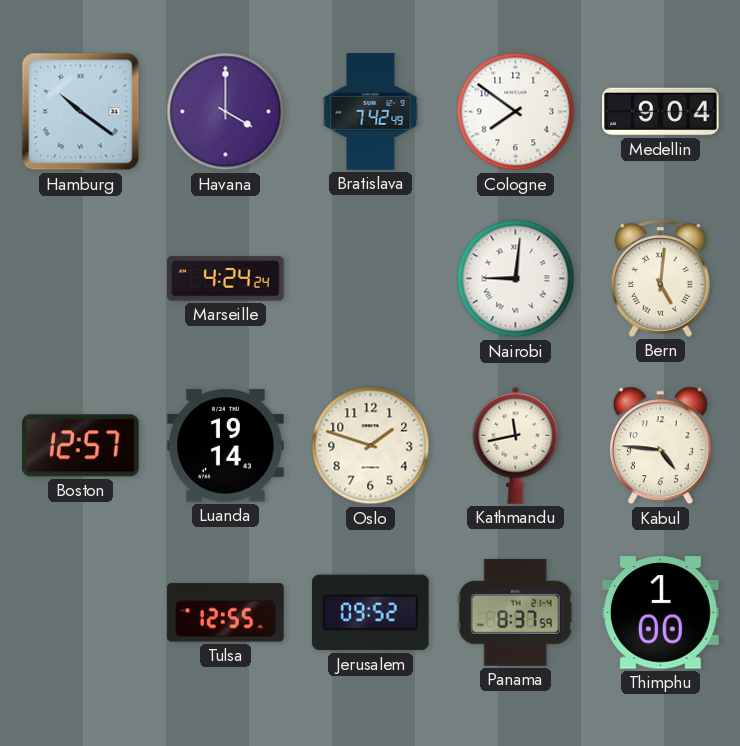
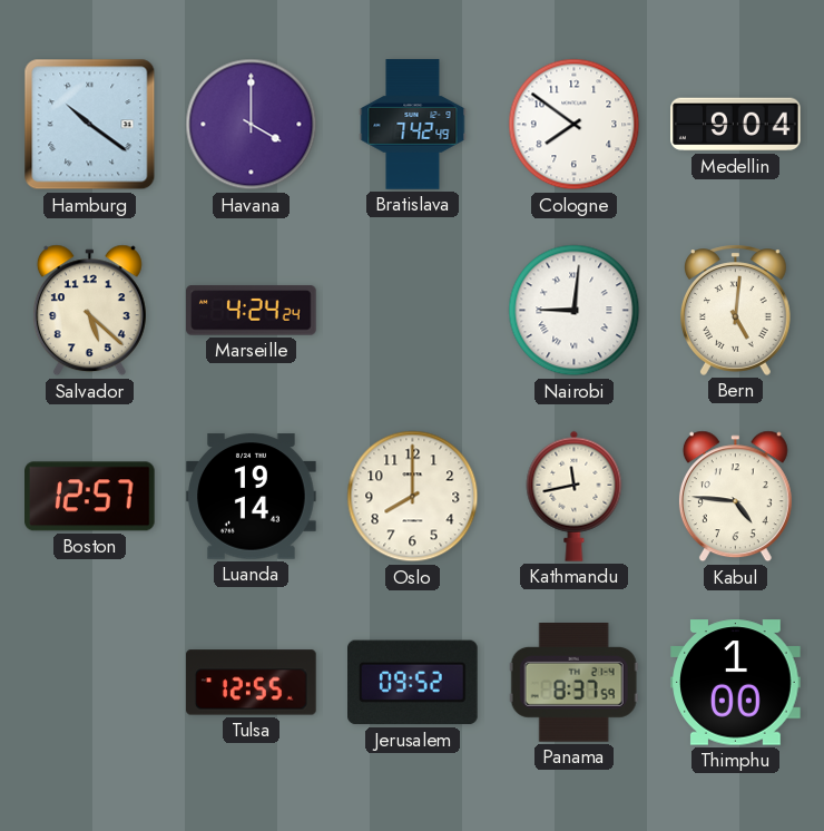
Salvador: none -> 5:22
Oslo: 1:48 -> 8:00
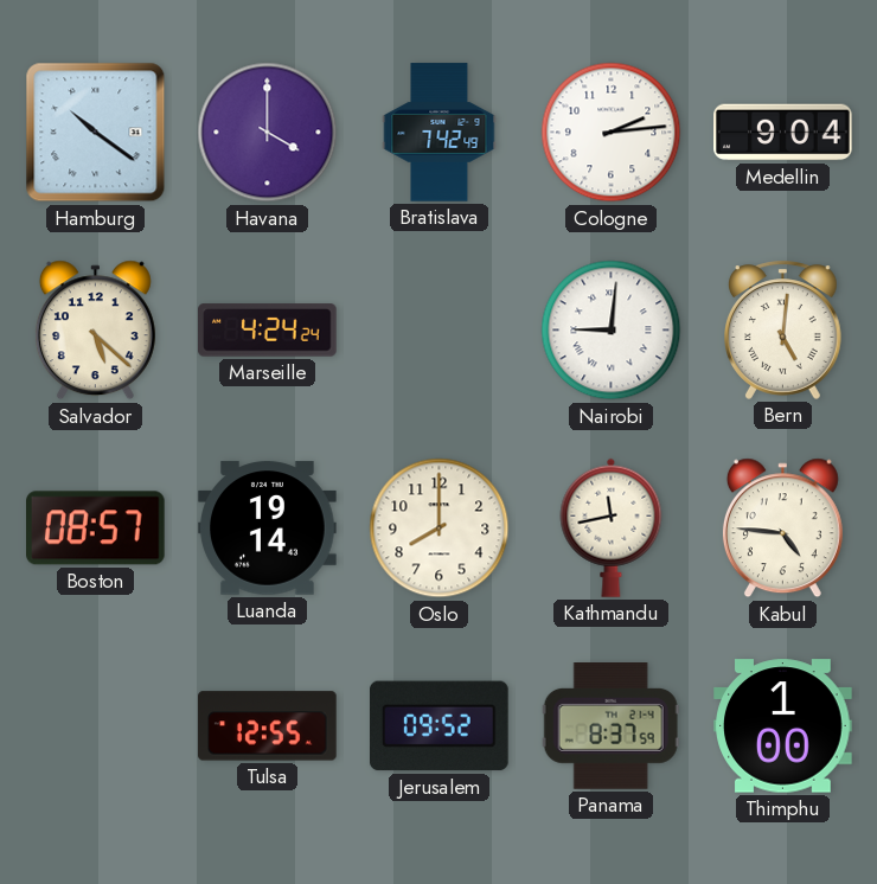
Cologne: 7:51 -> 2:14
Boston: 12:57 -> 08:57
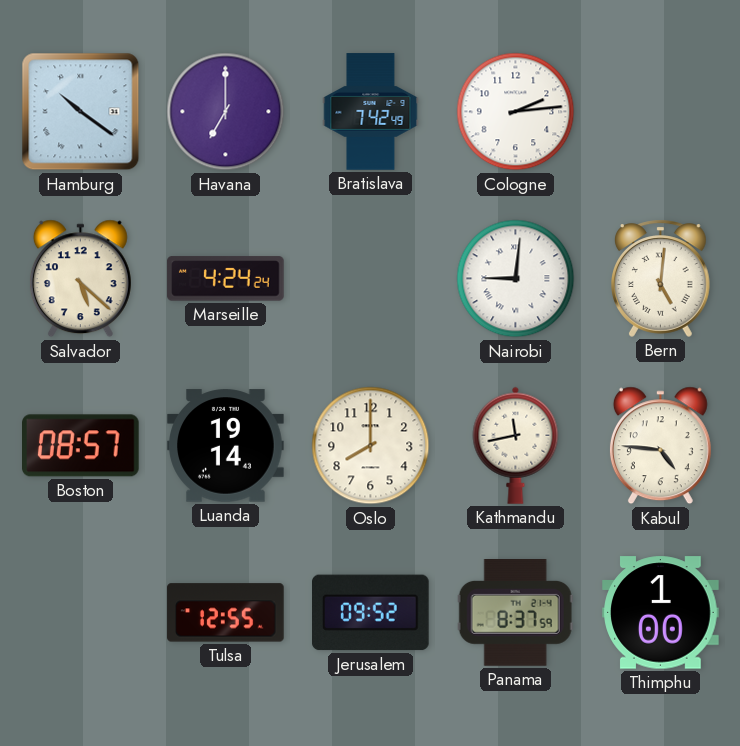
Havana: 4:00 -> 7:00
Medellin: 9:04 -> none
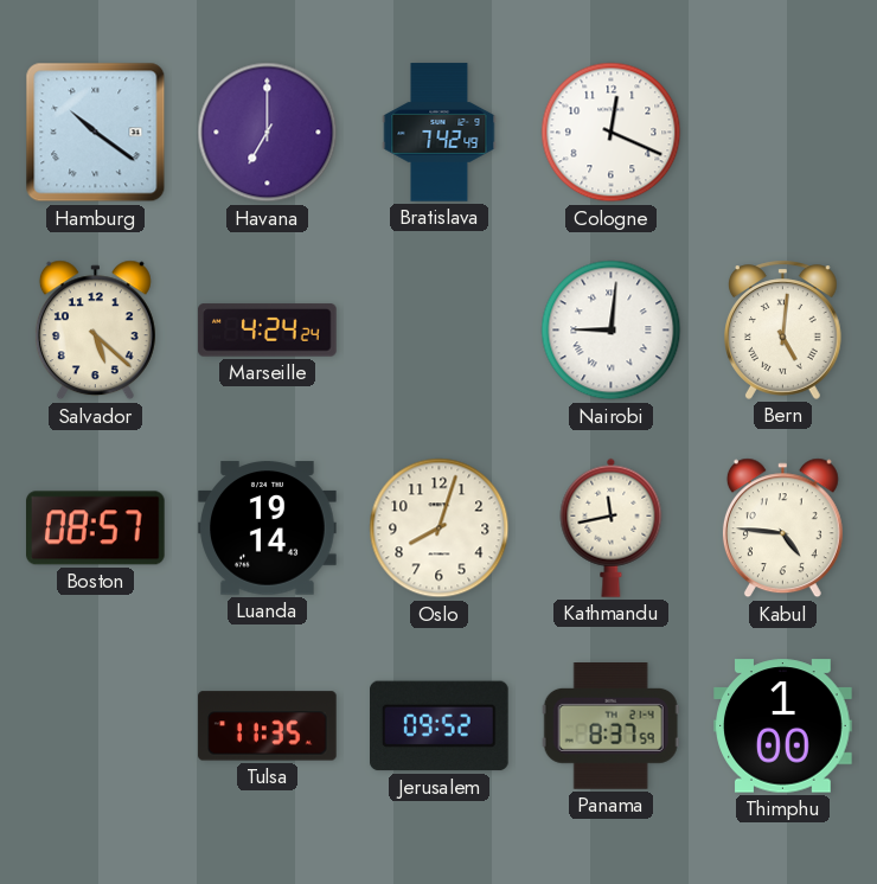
Cologne: 2:14 -> 12:19
Oslo: 8:00 -> 8:03
Tulsa: 12:55 -> 11:35
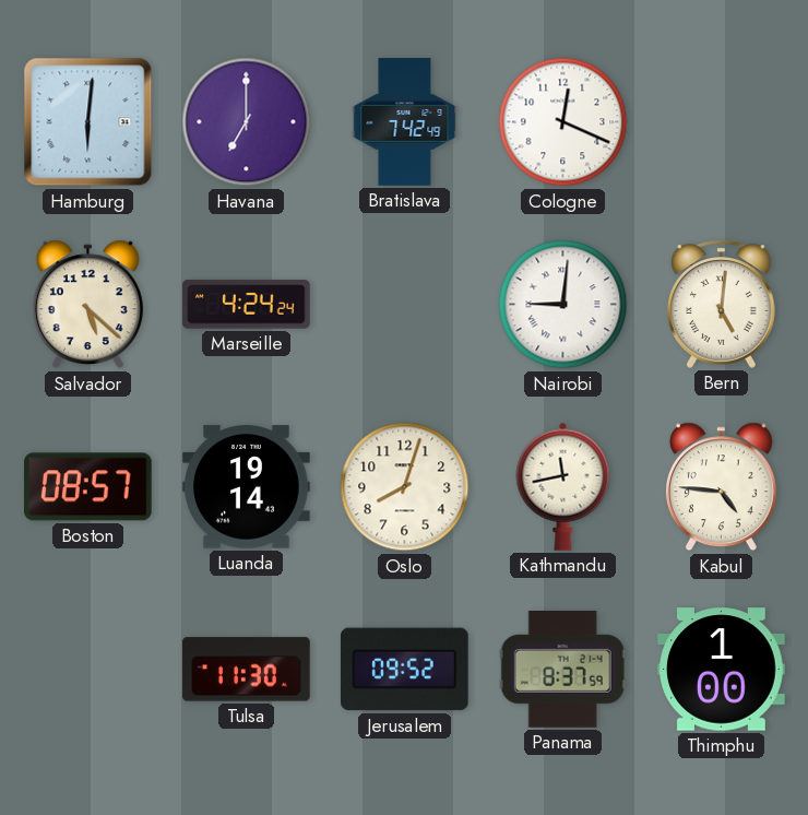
Hamburg: 10:21 -> 6:01
Tulsa: 11:35 -> 11:30
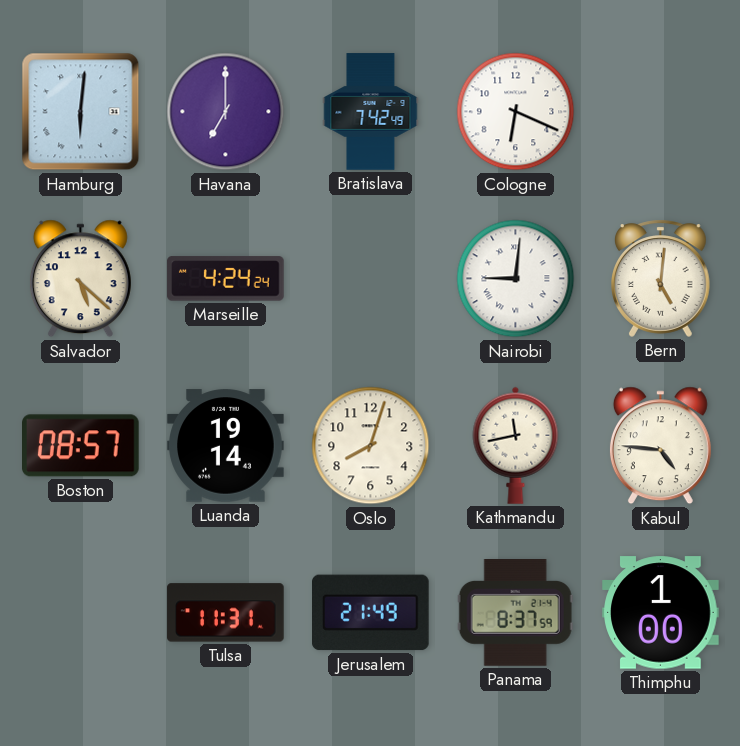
Cologne: 12:19 -> 6:19
Tulsa: 11:30 -> 11:31
Jerusalem: 09:52 -> 21:49
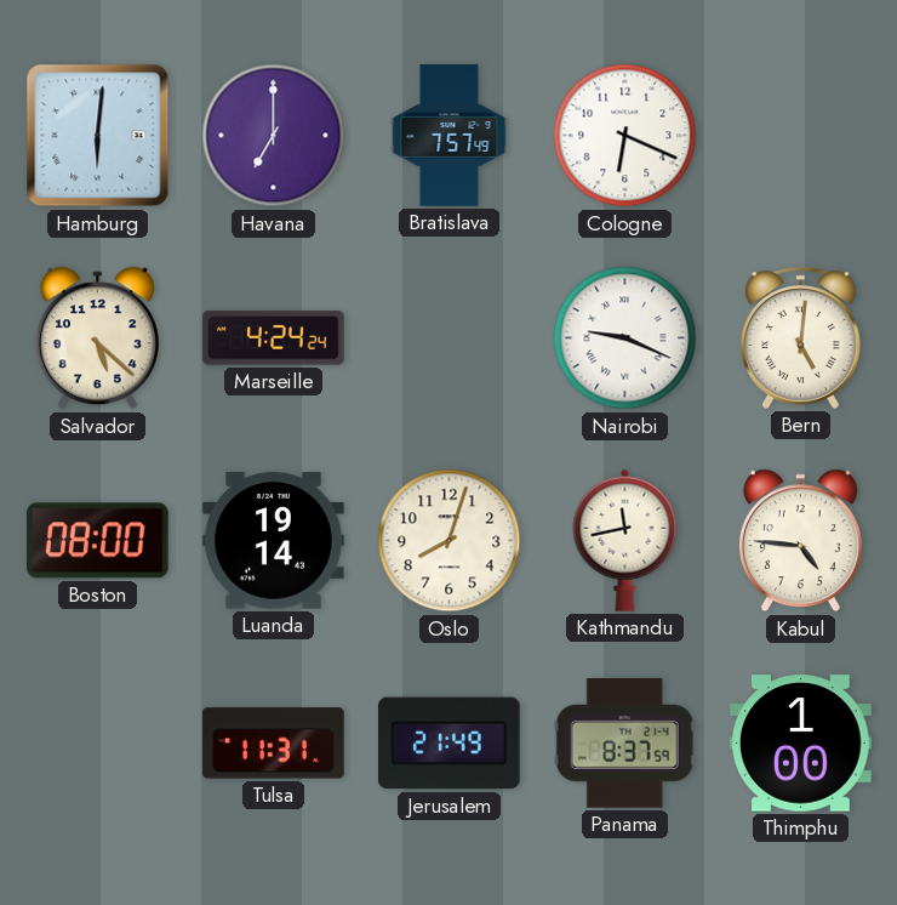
Bratislava: 7:42 -> 7:57
Nairobi: 9:01 -> 9:19
Boston: 08:57 -> 08:00
